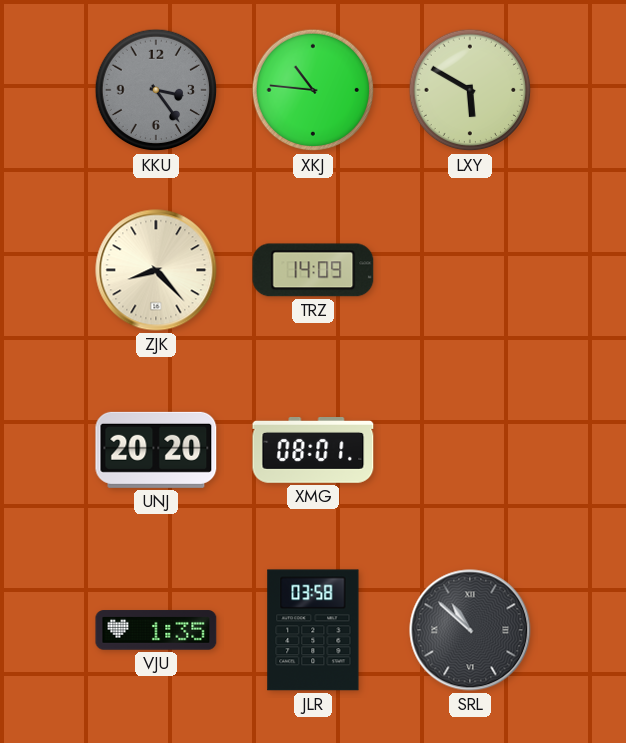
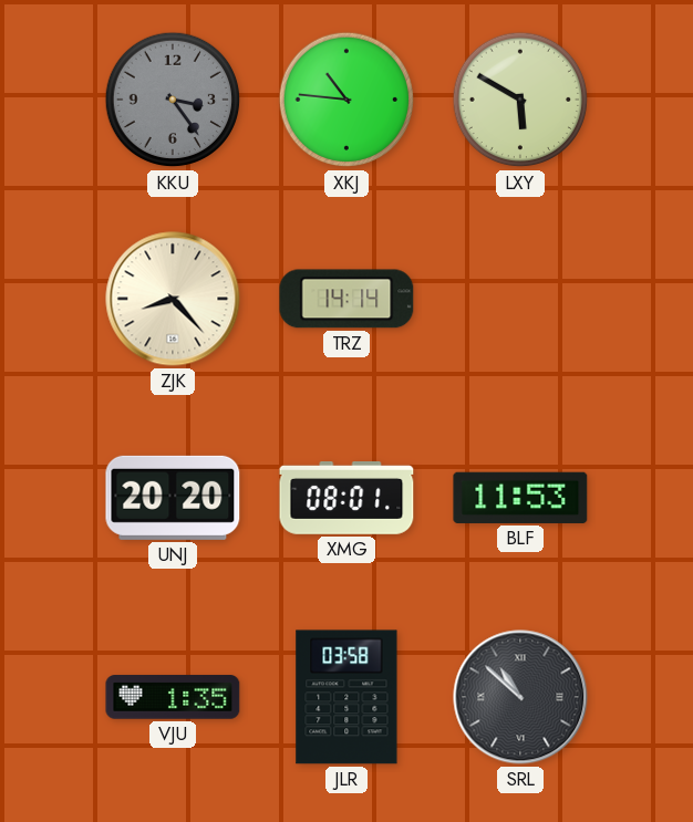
TRZ: 14:09 -> 14:14
BLF: none -> 11:53
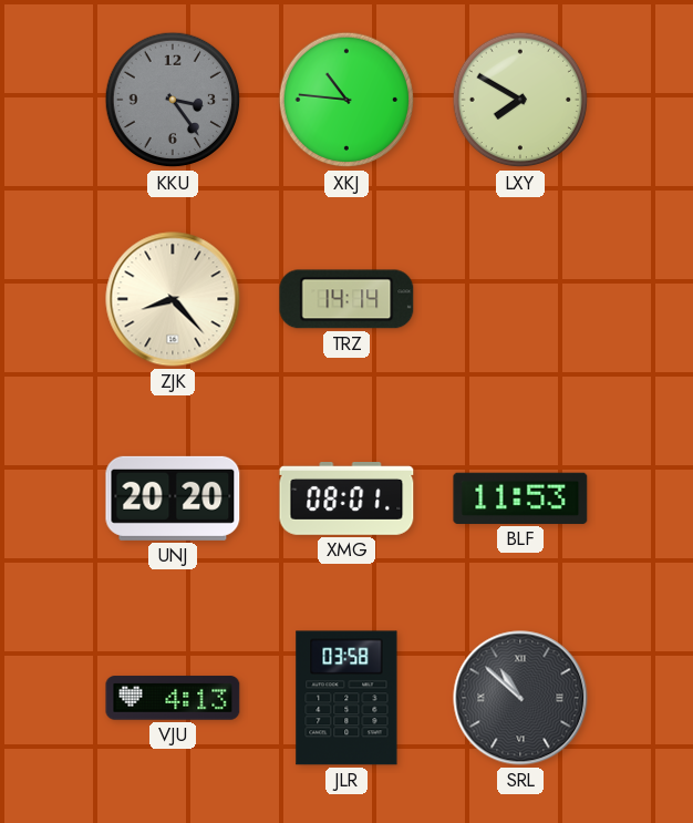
LXY: 5:50 -> 7:50
VJU: 1:35 -> 4:13
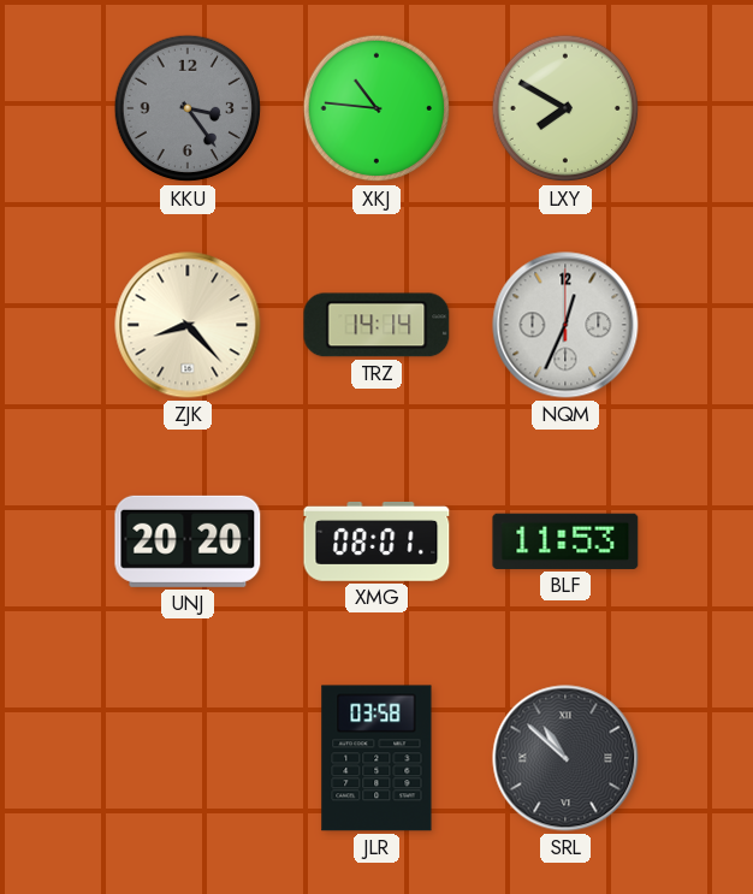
NQM: none -> 12:34
VJU: 4:13 -> none
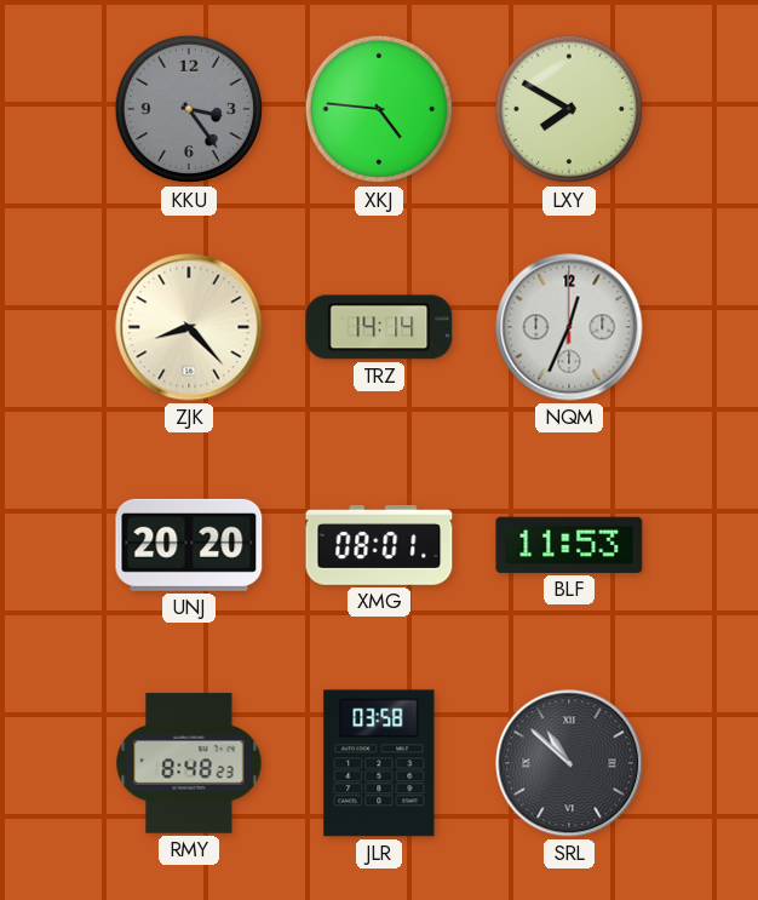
XKJ: 10:46 -> 4:46
RMY: none -> 8:48
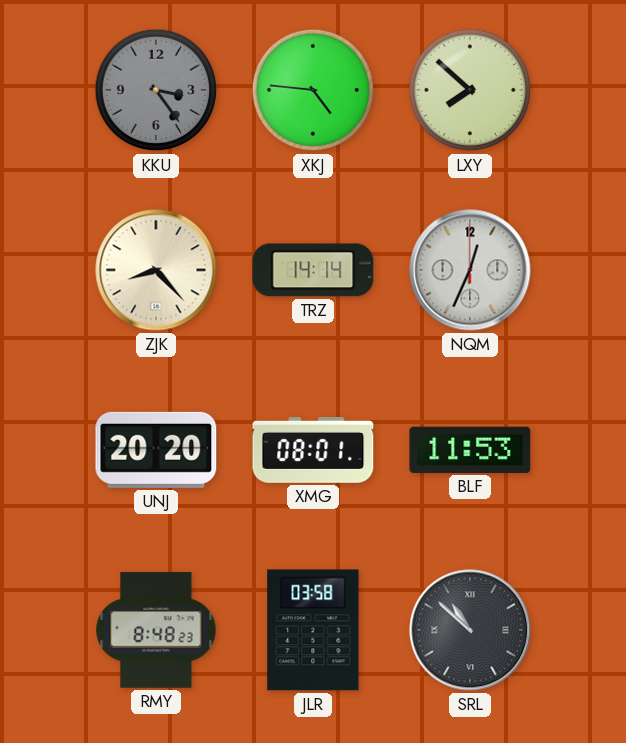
LXY: 7:50 -> 7:52
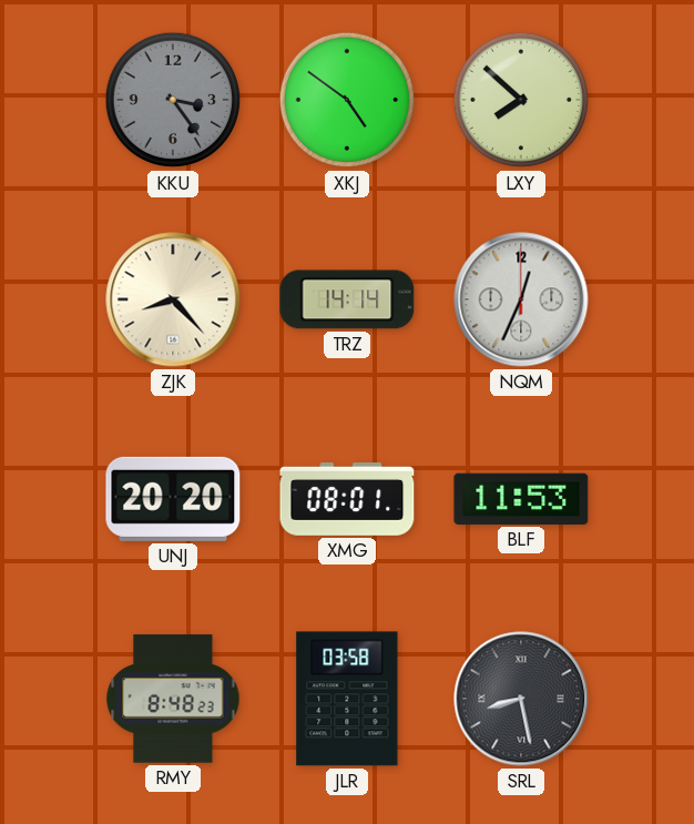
XKJ: 4:46 -> 4:51
SRL: 10:52 -> 8:28
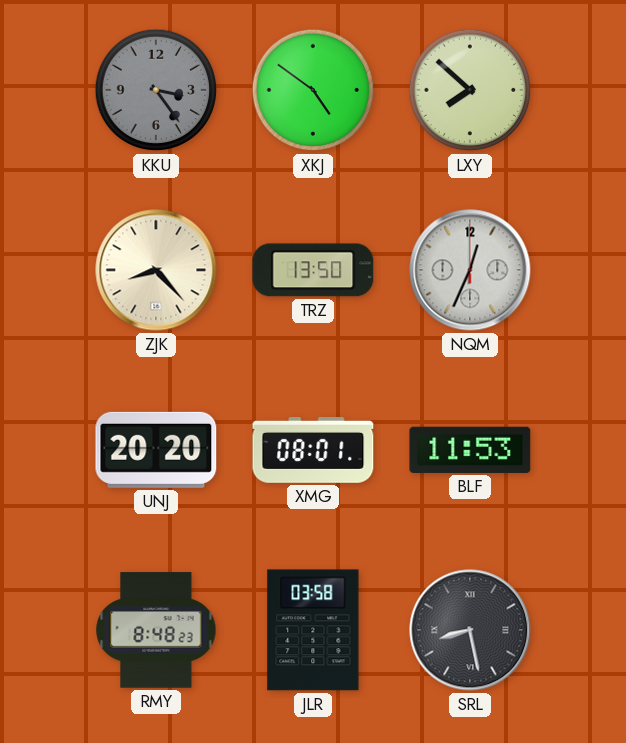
TRZ: 14:14 -> 13:50
